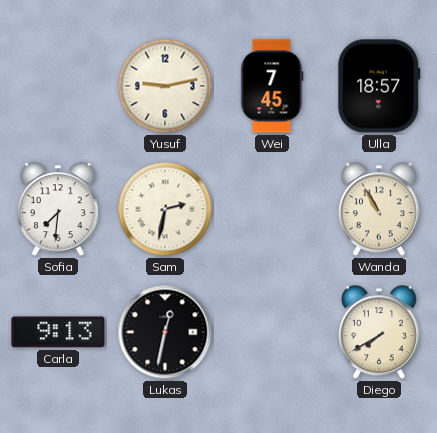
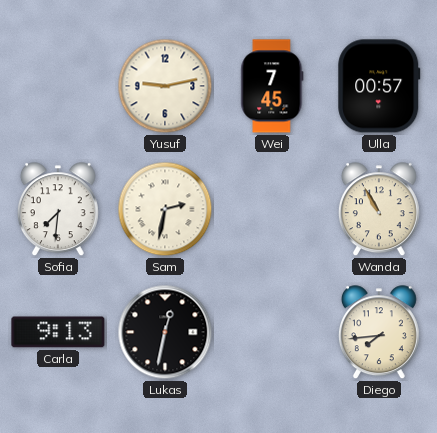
Ulla: 18:57 -> 00:57
Diego: 7:40 -> 7:44
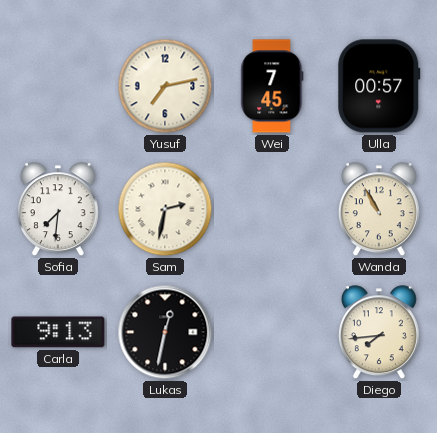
Yusuf: 9:13 -> 7:13
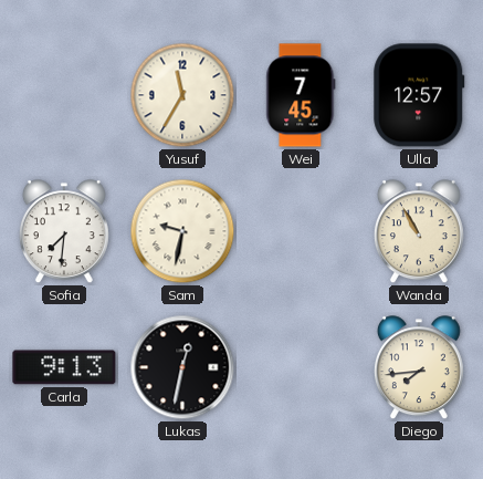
Yusuf: 7:13 -> 11:35
Ulla: 00:57 -> 12:57
Sam: 2:32 -> 9:32
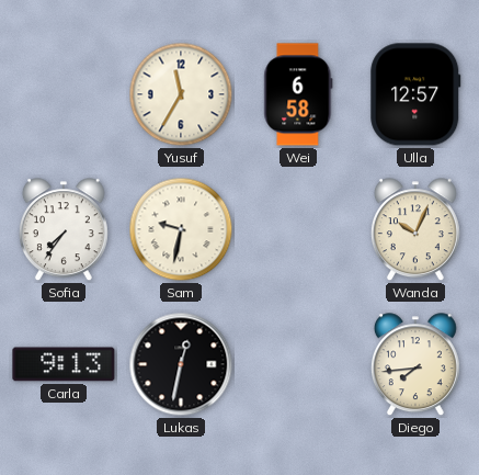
Wei: 7:45 -> 6:58
Sofia: 7:31 -> 7:36
Wanda: 10:55 -> 10:04
